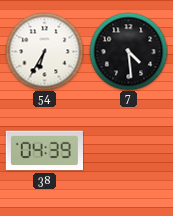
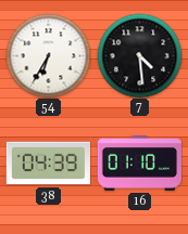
16: none -> 01:10
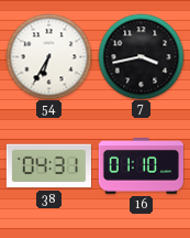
7: 4:29 -> 3:43
38: 04:39 -> 04:31
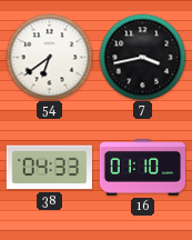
54: 6:35 -> 6:39
38: 04:31 -> 04:33
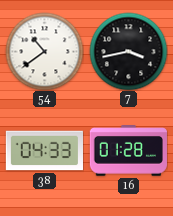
54: 6:39 -> 10:39
16: 01:10 -> 01:28
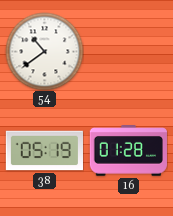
7: 3:43 -> none
38: 04:33 -> 05:19
